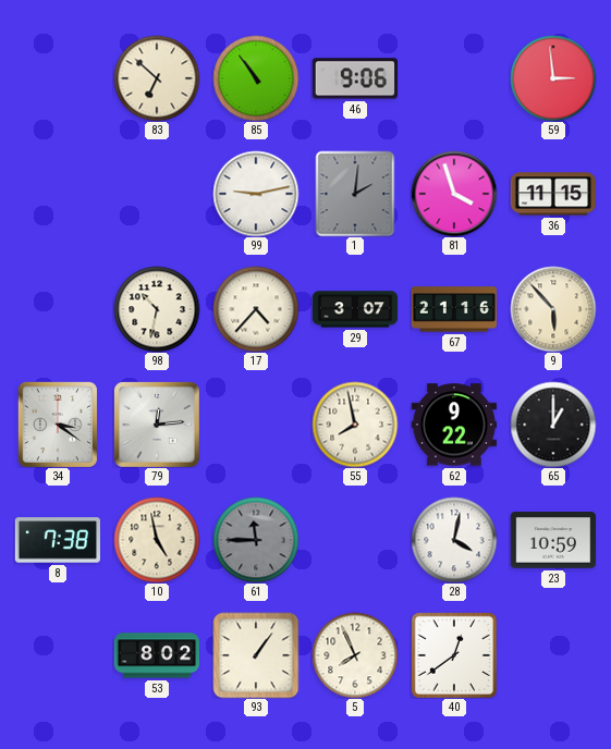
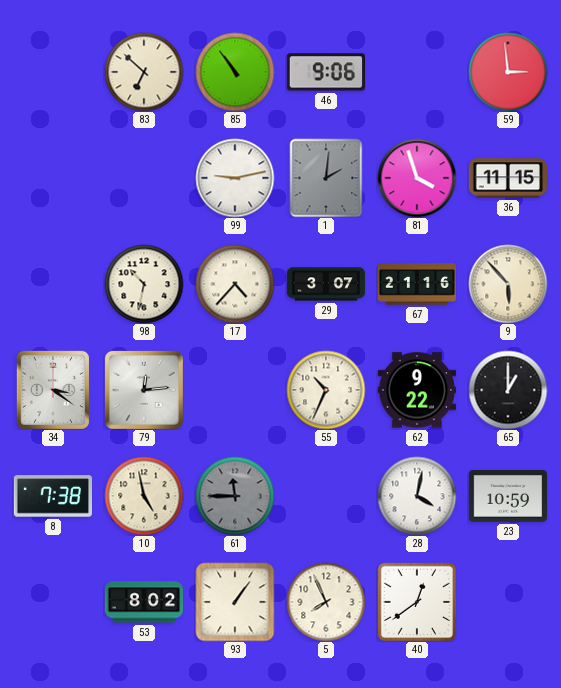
55: 7:58 -> 10:34
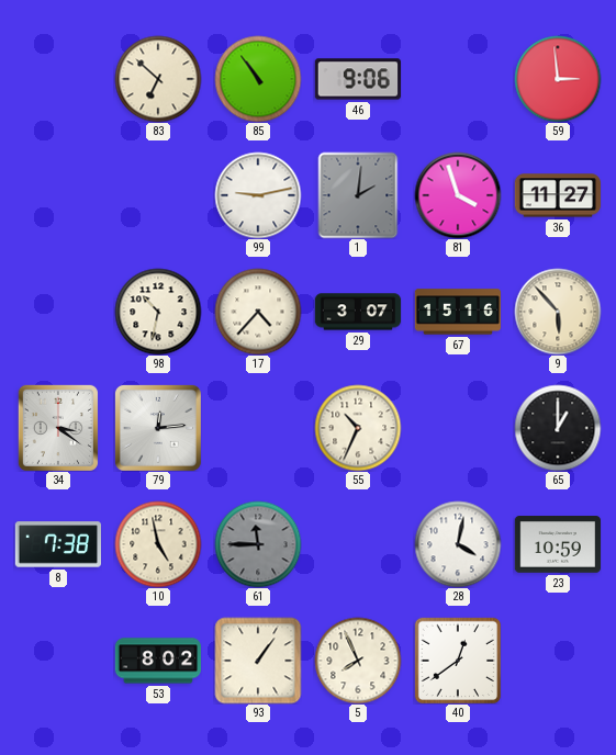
36: 11:15 -> 11:27
67: 21:16 -> 15:16
62: 9:22 -> none
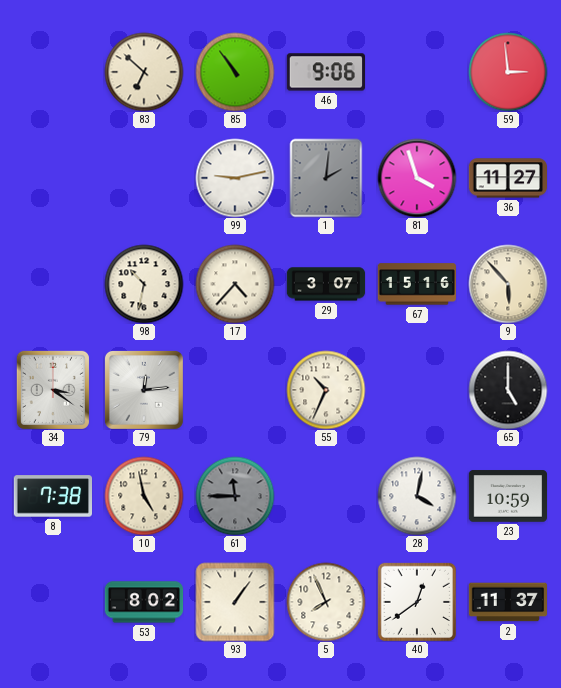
65: 1:00 -> 5:00
2: none -> 11:37
